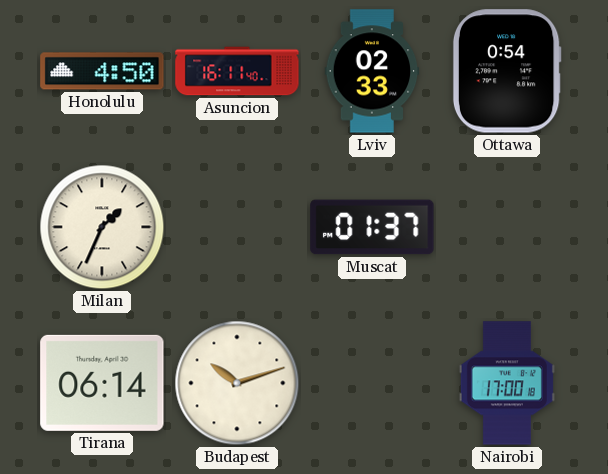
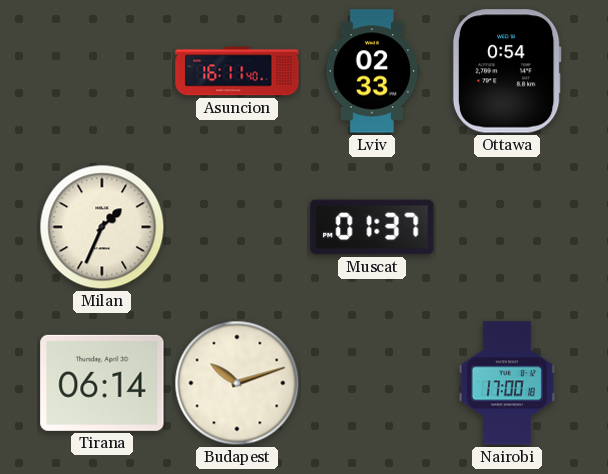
Honolulu: 4:50 -> none
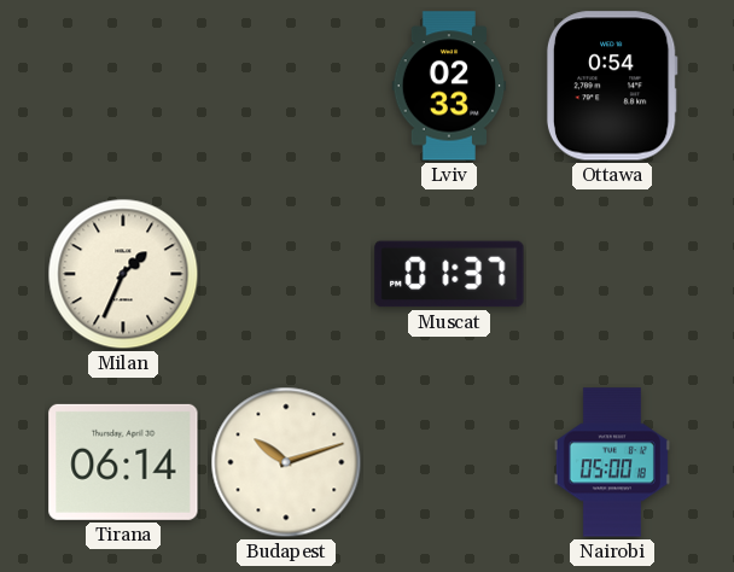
Asuncion: 16:11 -> none
Nairobi: 17:00 -> 05:00
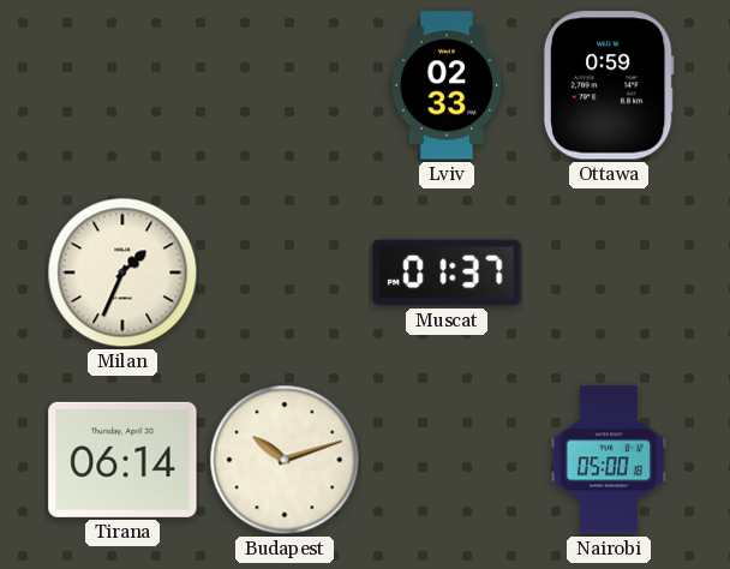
Ottawa: 0:54 -> 0:59
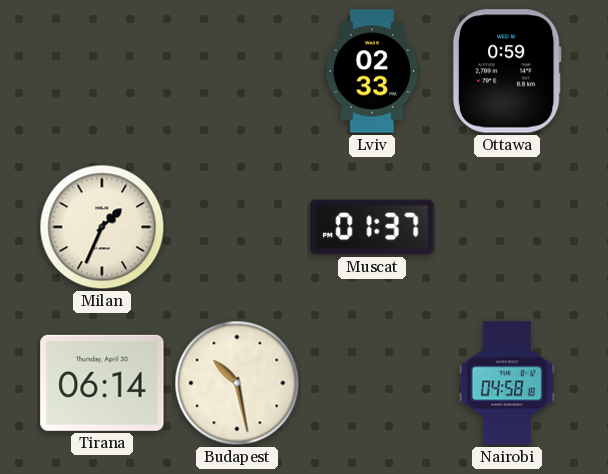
Budapest: 10:12 -> 10:28
Nairobi: 05:00 -> 04:58
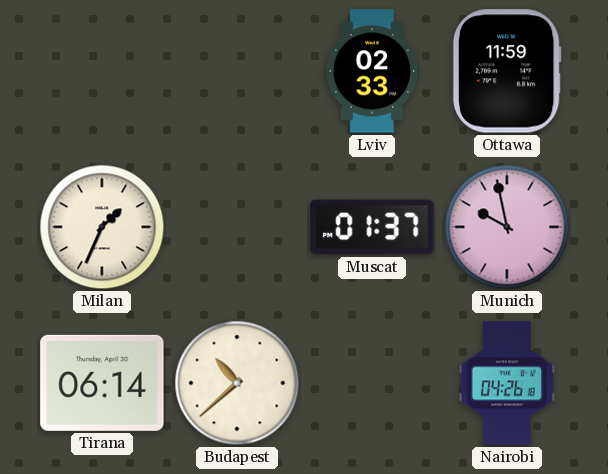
Ottawa: 0:59 -> 11:59
Munich: none -> 9:58
Budapest: 10:28 -> 10:38
Nairobi: 04:58 -> 04:26
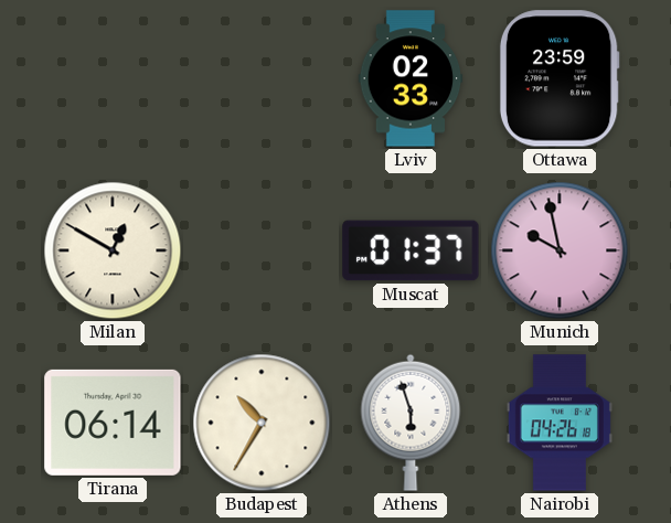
Ottawa: 11:59 -> 23:59
Milan: 1:34 -> 12:50
Budapest: 10:38 -> 10:35
Athens: none -> 5:57
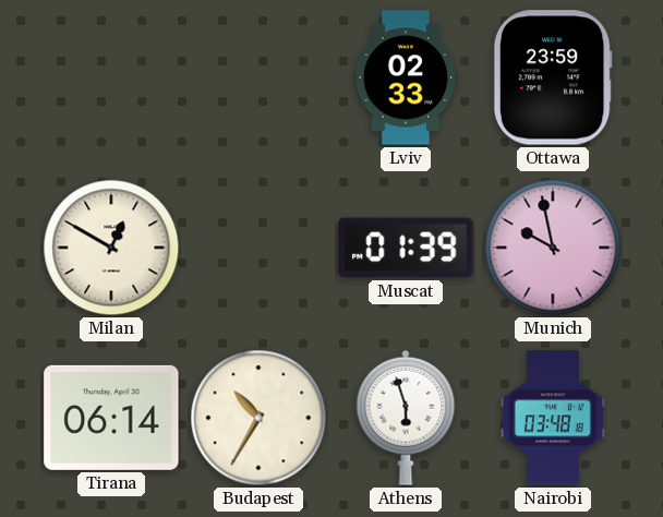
Muscat: 01:37 -> 01:39
Nairobi: 04:26 -> 03:48
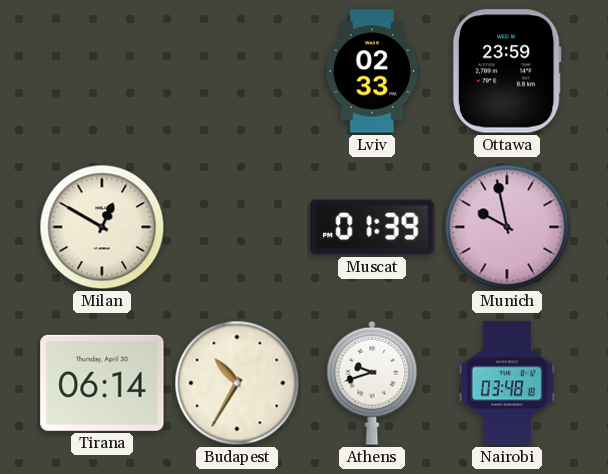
Athens: 5:57 -> 9:42
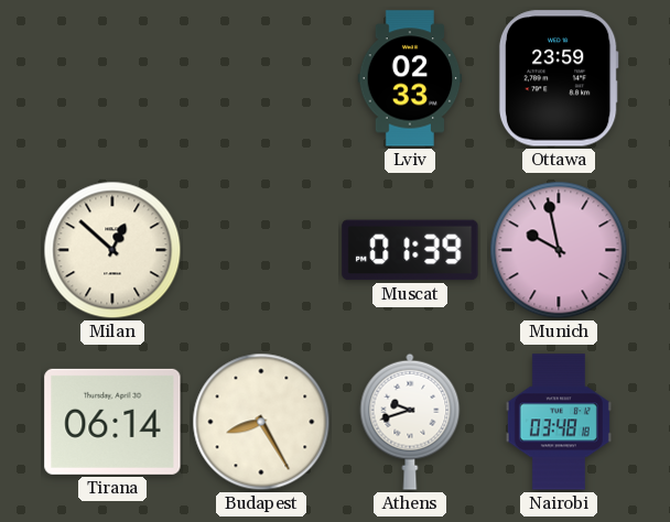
Milan: 12:50 -> 12:52
Budapest: 10:35 -> 8:25
